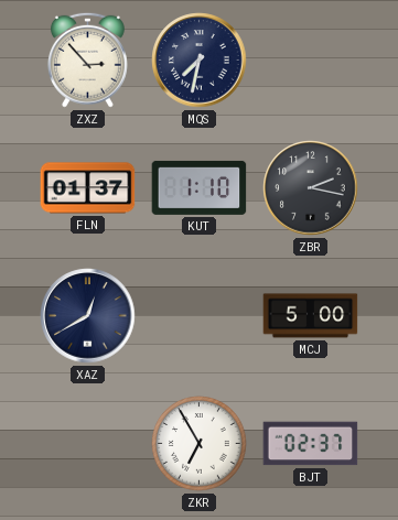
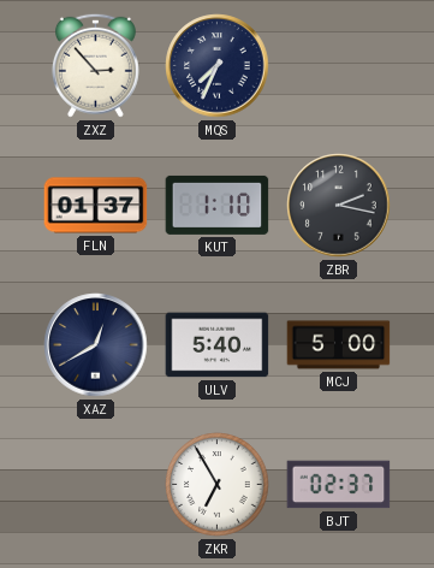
MQS: 7:32 -> 7:34
ULV: none -> 5:40
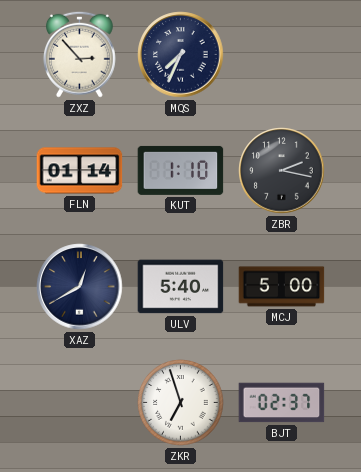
FLN: 01:37 -> 01:14
ZKR: 6:55 -> 6:57
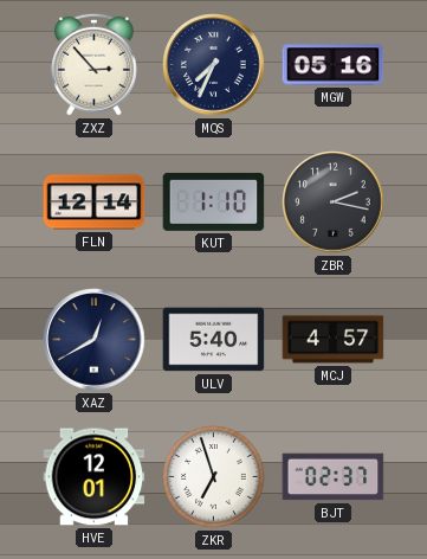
MGW: none -> 05:16
FLN: 01:14 -> 12:14
MCJ: 5:00 -> 4:57
HVE: none -> 12:01
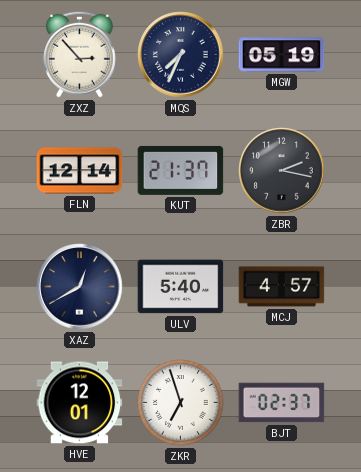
MGW: 05:16 -> 05:19
KUT: 1:10 -> 21:37
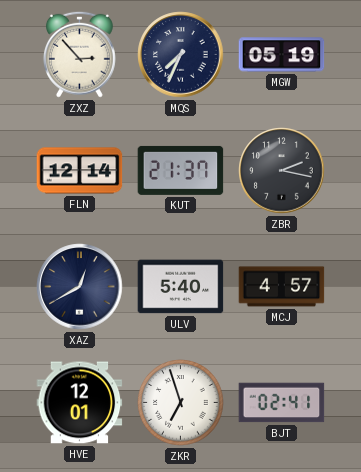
BJT: 02:37 -> 02:41
